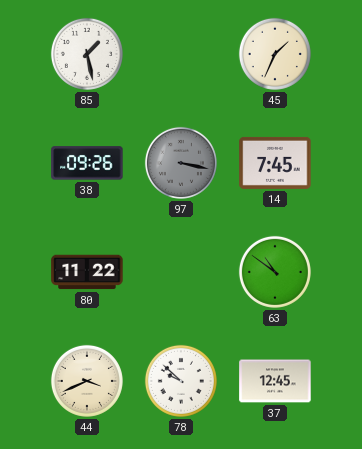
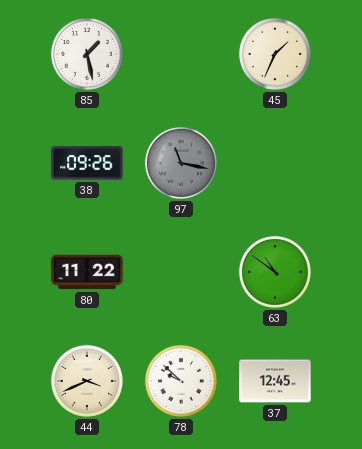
97: 3:17 -> 11:17
14: 7:45 -> none
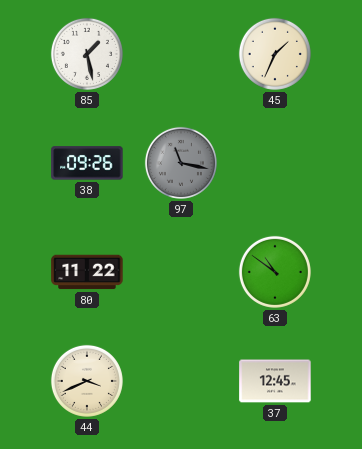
78: 9:52 -> none
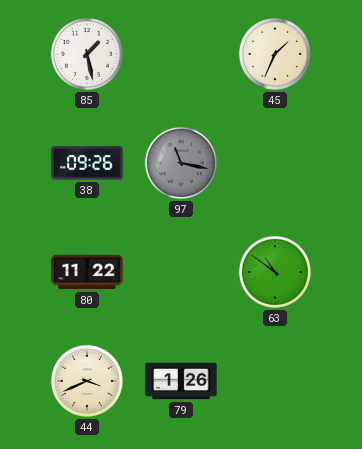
79: none -> 1:26
37: 12:45 -> none
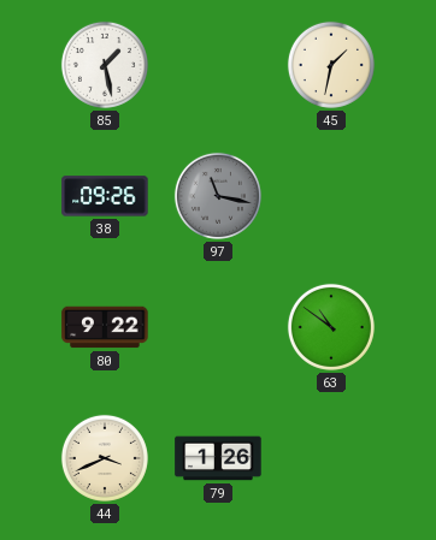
45: 1:34 -> 1:32
80: 11:22 -> 9:22
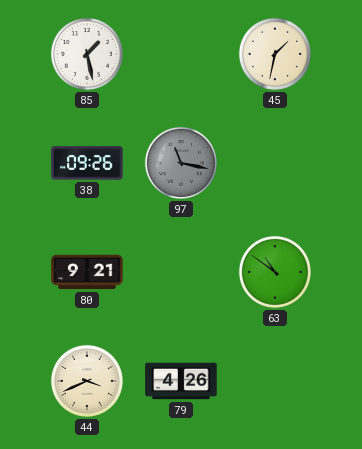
80: 9:22 -> 9:21
79: 1:26 -> 4:26
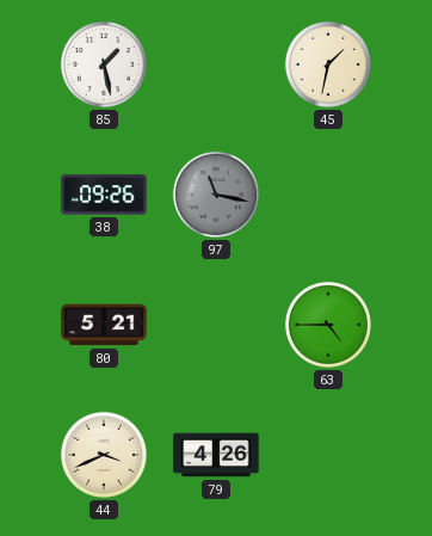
80: 9:21 -> 5:21
63: 10:51 -> 4:45
